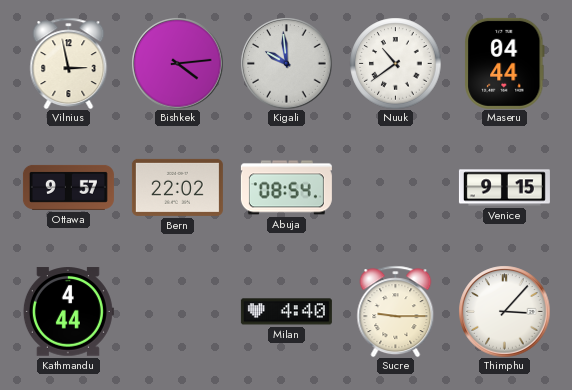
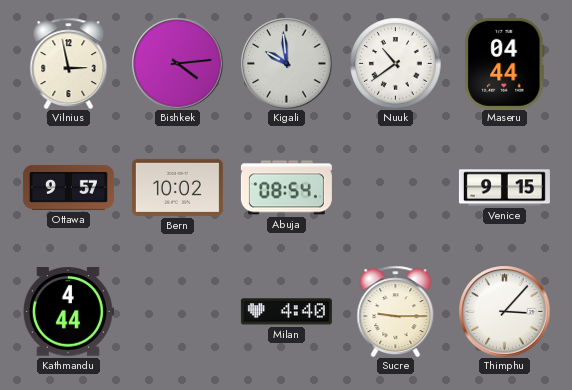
Bern: 22:02 -> 10:02
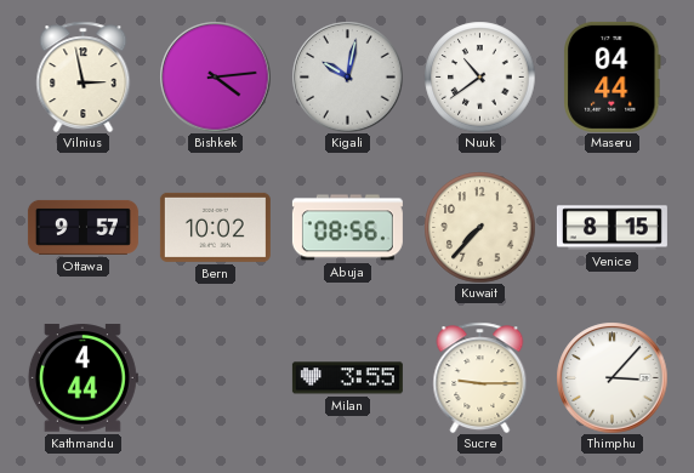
Kigali: 9:59 -> 10:02
Abuja: 08:54 -> 08:56
Kuwait: none -> 7:37
Venice: 9:15 -> 8:15
Milan: 4:40 -> 3:55
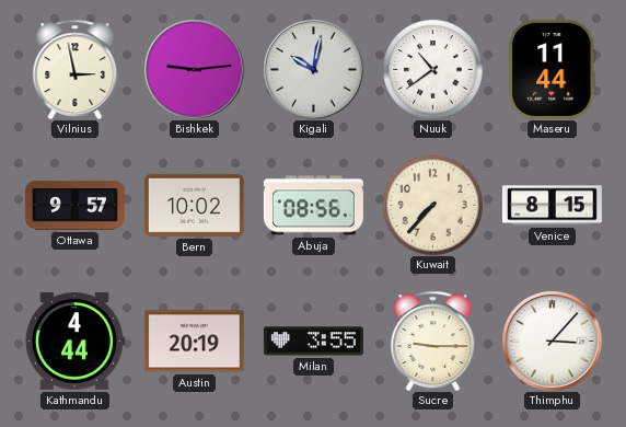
Bishkek: 4:14 -> 9:14
Maseru: 04:44 -> 11:44
Austin: none -> 20:19
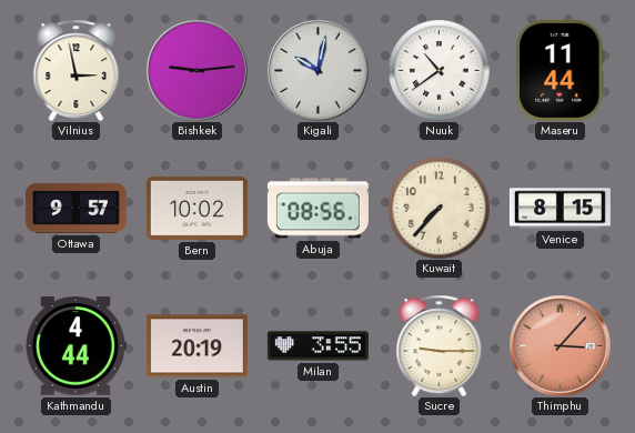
Thimphu dial: white -> salmon
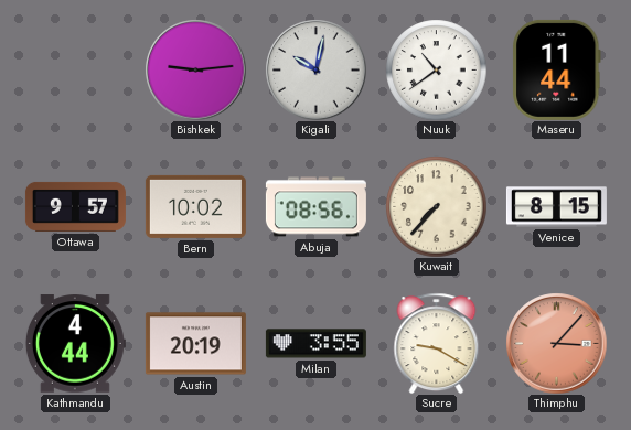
Vilnius: 2:58 -> none
Sucre: 9:15 -> 9:20
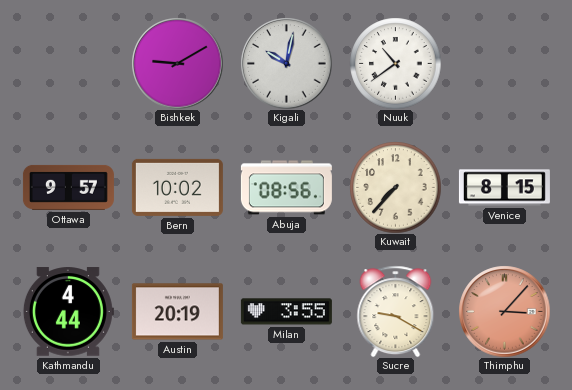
Bishkek: 9:14 -> 9:10
Maseru: 11:44 -> none
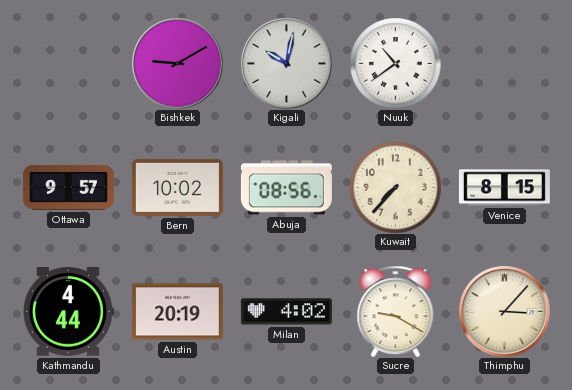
Milan: 3:55 -> 4:02
Thimphu dial: salmon -> cream
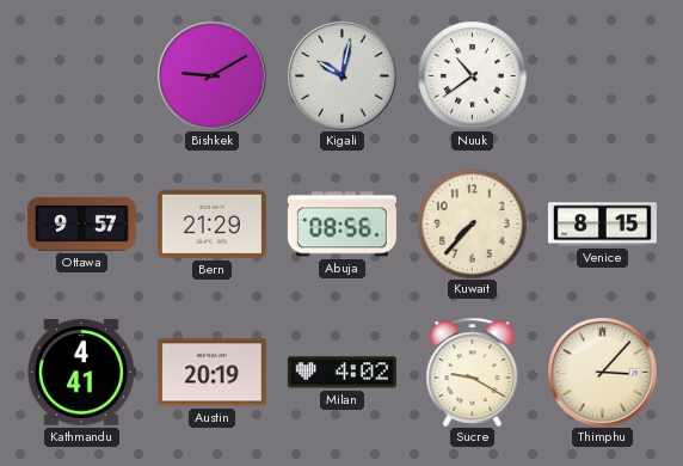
Bern: 10:02 -> 21:29
Kathmandu: 4:44 -> 4:41
